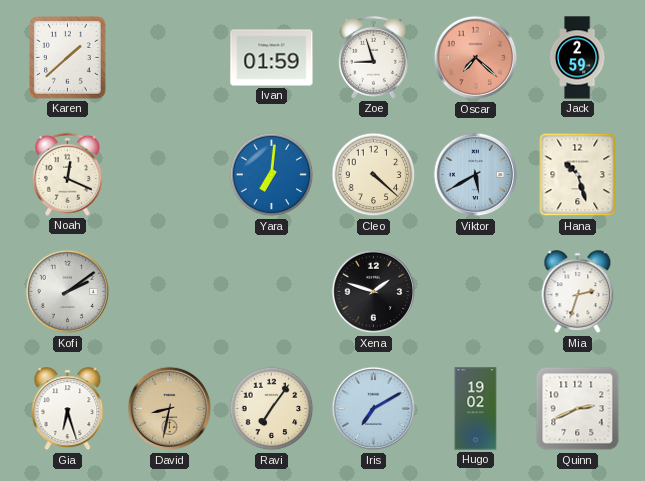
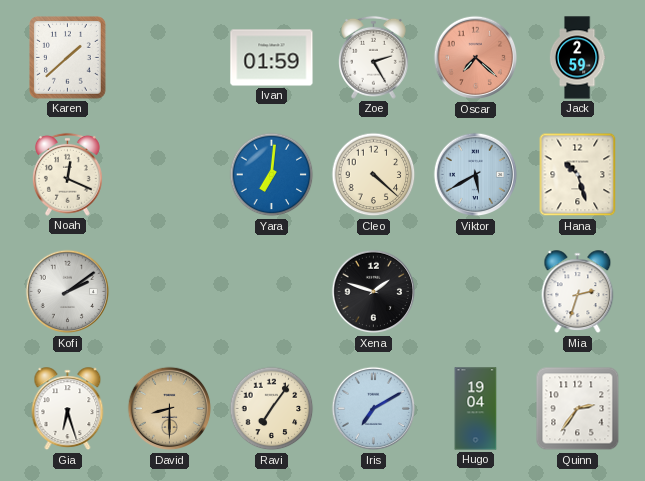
Zoe: 8:57 -> 2:25
David: 8:32 -> 8:30
Hugo: 19:02 -> 19:04
Quinn: 2:41 -> 2:36
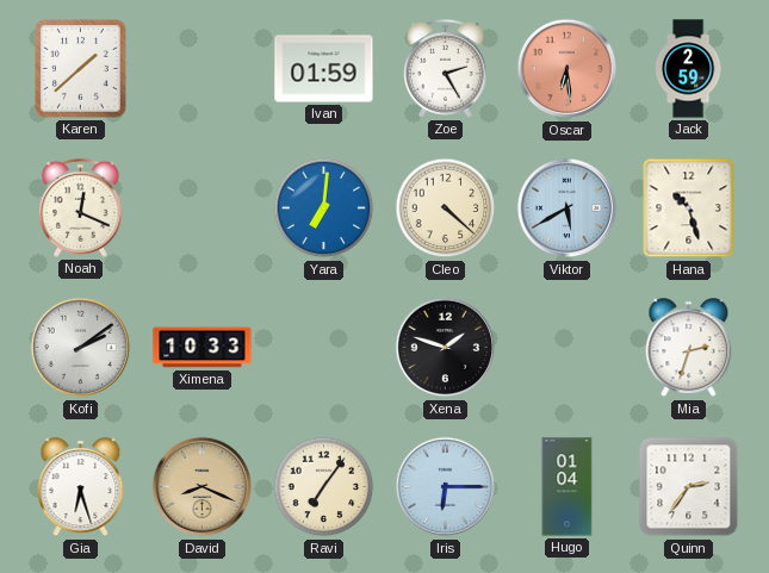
Oscar: 7:22 -> 6:29
Ximena: none -> 10:33
David: 8:30 -> 8:19
Iris: 7:10 -> 6:15
Hugo: 19:04 -> 01:04
